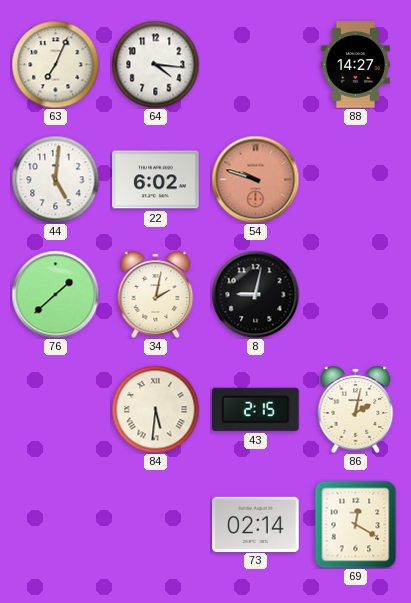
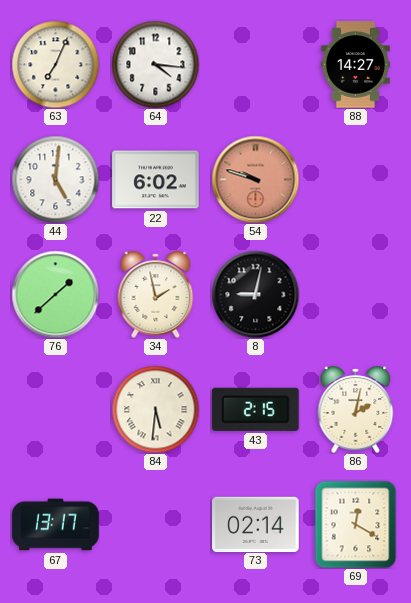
34: 2:02 -> 1:58
67: none -> 13:17
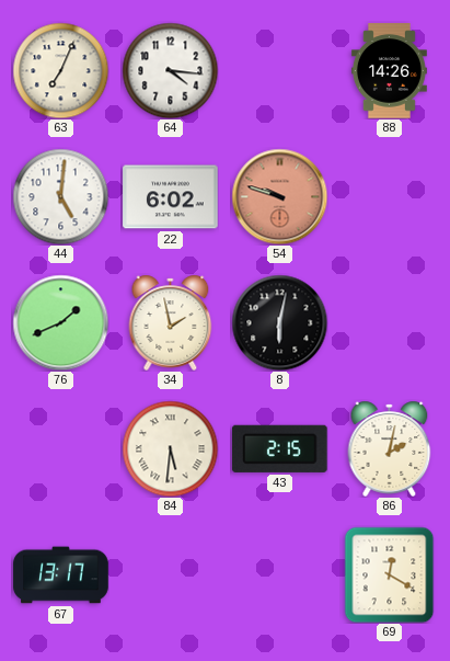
88: 14:27 -> 14:26
76: 1:38 -> 1:41
8: 9:02 -> 6:02
73: 02:14 -> none
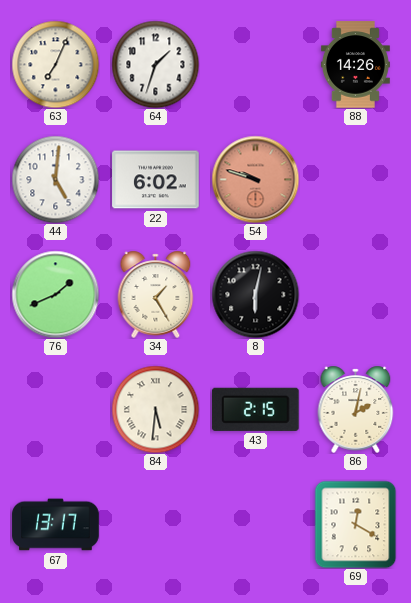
64: 4:16 -> 1:33
34: 1:58 -> 1:25
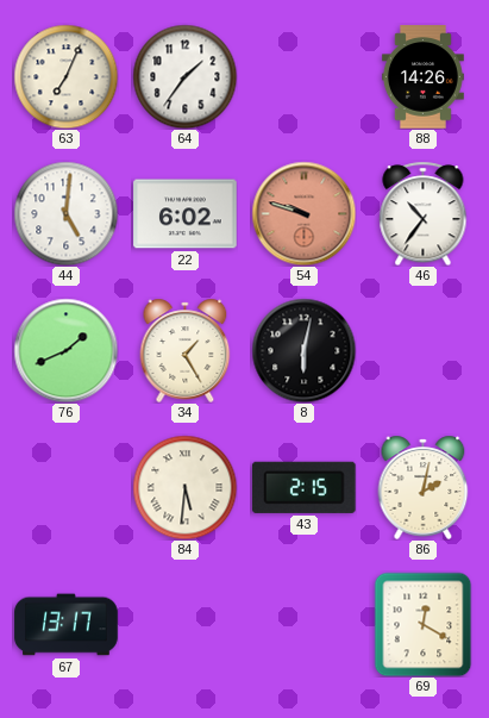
64: 1:33 -> 1:36
46: none -> 10:36
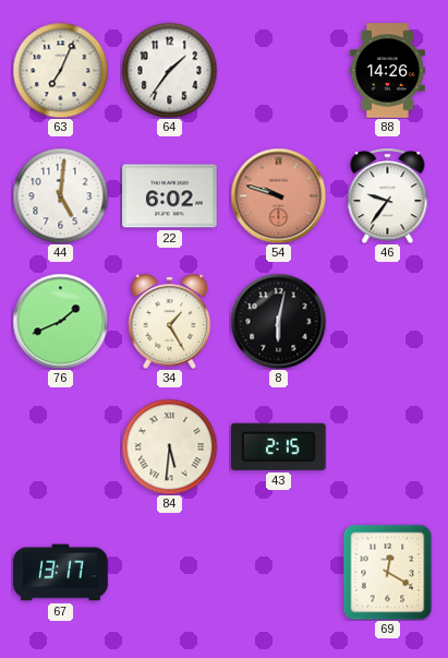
46: 10:36 -> 9:36
86: 2:02 -> none
